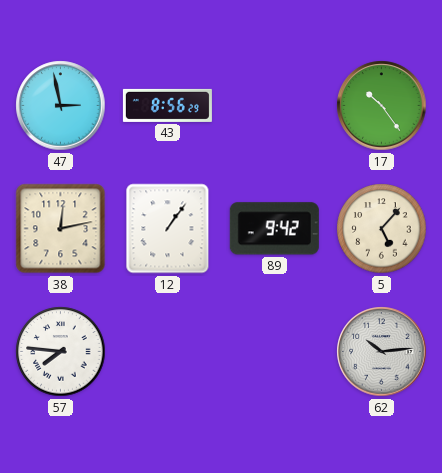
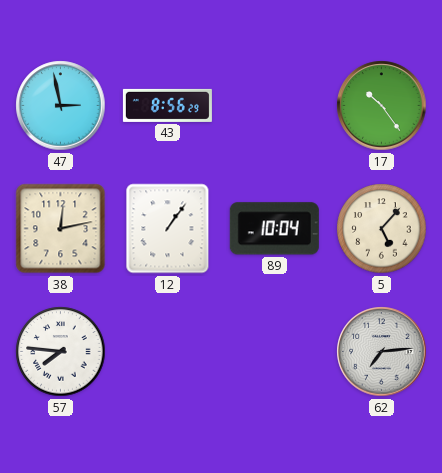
89: 9:42 -> 10:04
62: 10:14 -> 7:14
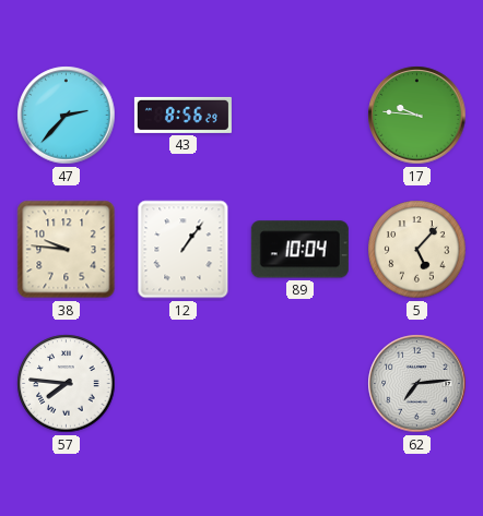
47: 2:58 -> 2:37
17: 10:24 -> 9:46
38: 12:13 -> 9:46
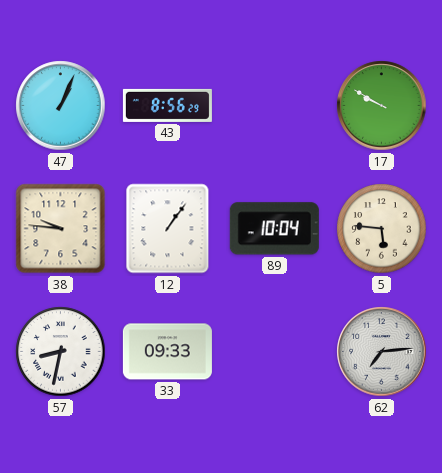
47: 2:37 -> 1:04
17: 9:46 -> 9:50
5: 5:07 -> 5:46
57: 7:46 -> 8:32
33: none -> 09:33
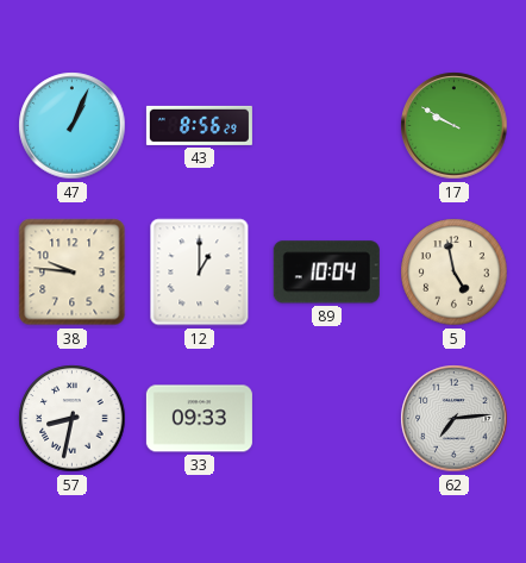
12: 1:06 -> 1:00
5: 5:46 -> 4:58
